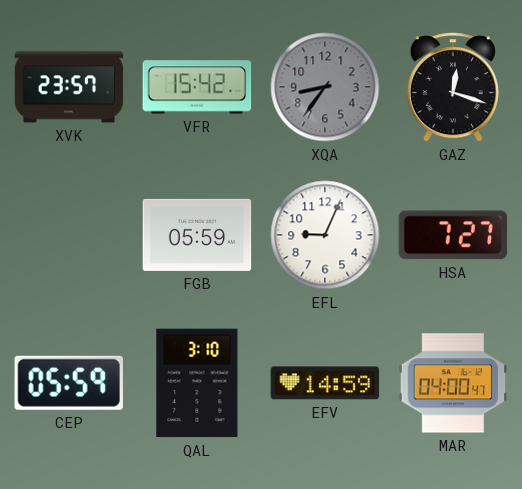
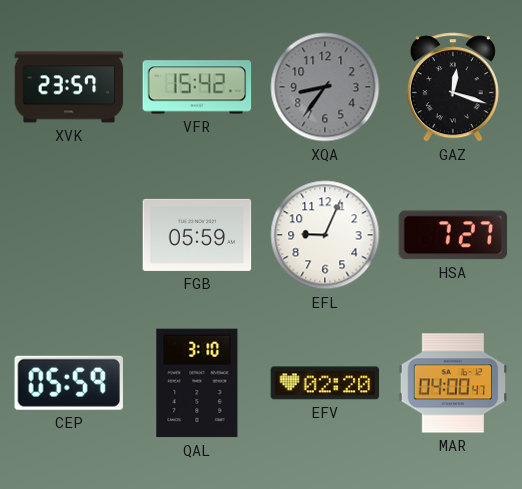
EFV: 14:59 -> 02:20
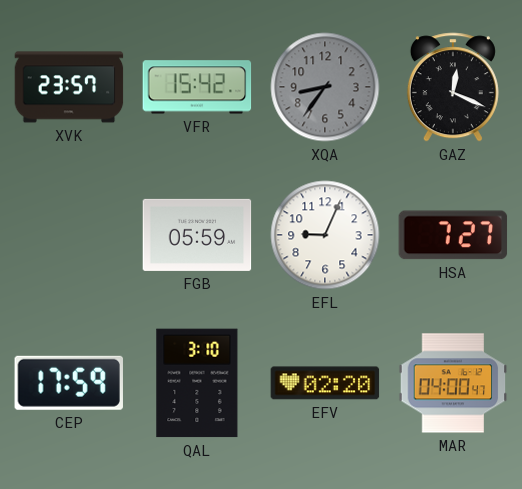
GAZ: 12:18 -> 12:19
CEP: 05:59 -> 17:59
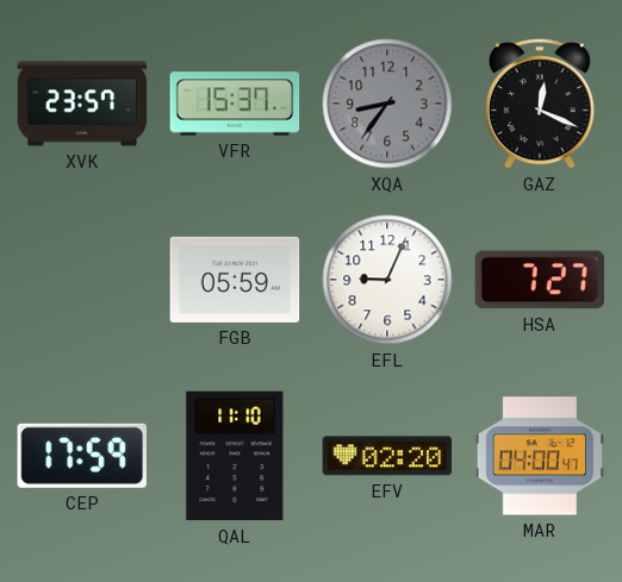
VFR: 15:42 -> 15:37
QAL: 3:10 -> 11:10
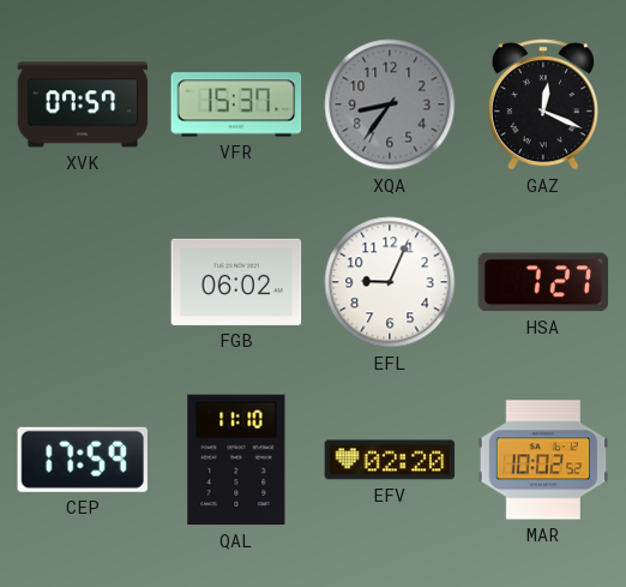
XVK: 23:57 -> 07:57
FGB: 05:59 -> 06:02
MAR: 04:00 -> 10:02
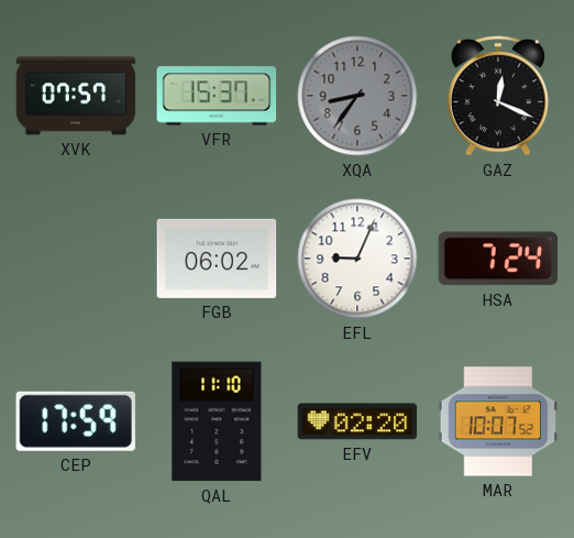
HSA: 7:27 -> 7:24
MAR: 10:02 -> 10:07
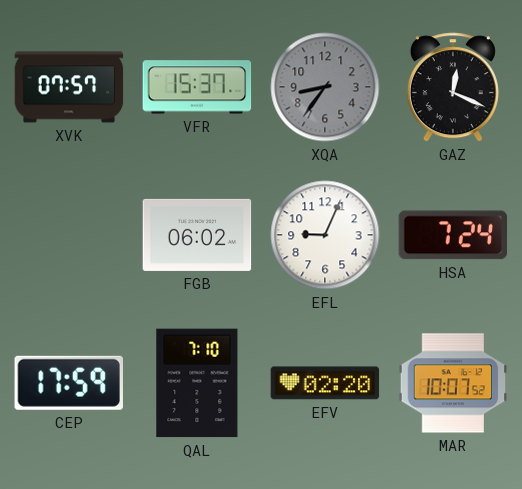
QAL: 11:10 -> 7:10
